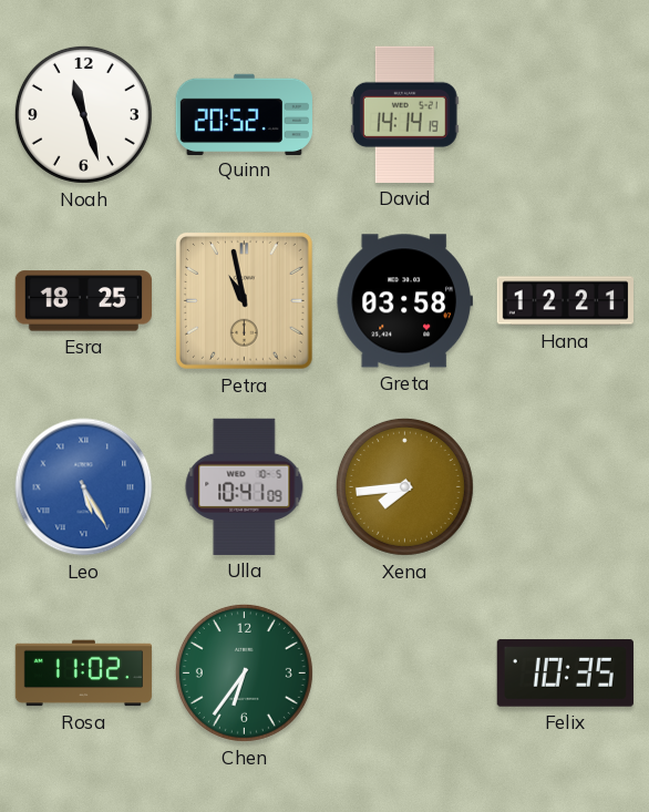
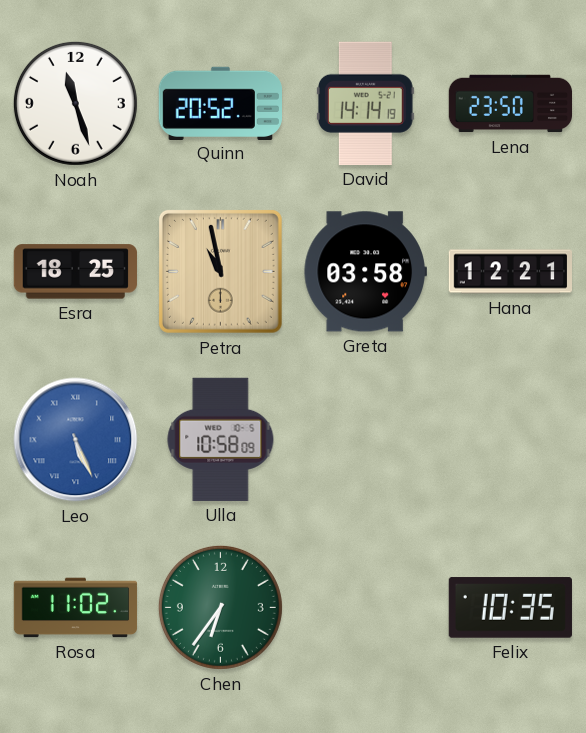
Lena: none -> 23:50
Leo: 5:25 -> 5:26
Ulla: 10:41 -> 10:58
Xena: 7:44 -> none
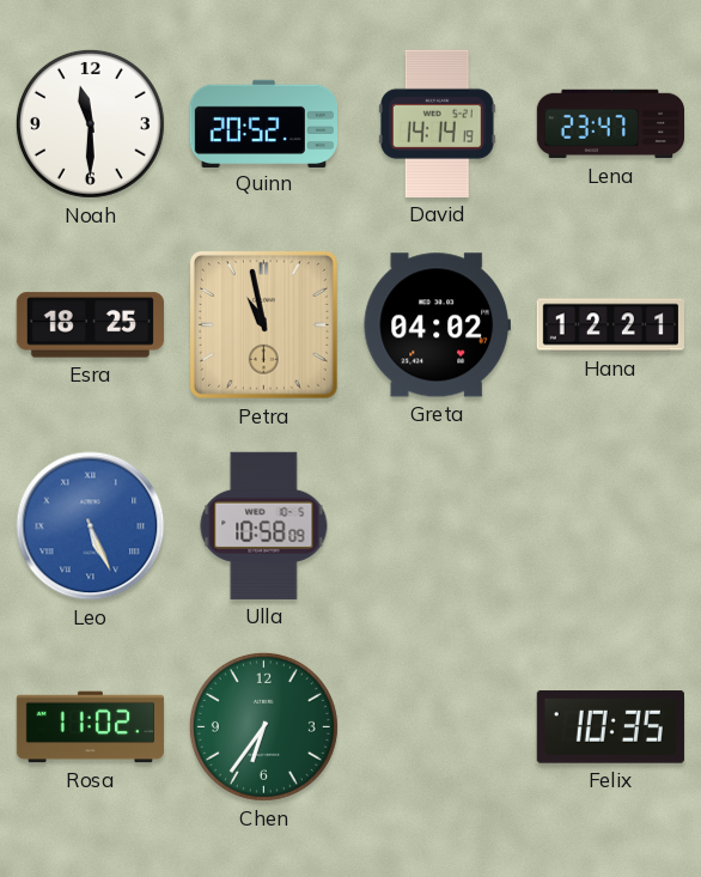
Noah: 11:27 -> 11:30
Lena: 23:50 -> 23:47
Greta: 03:58 -> 04:02
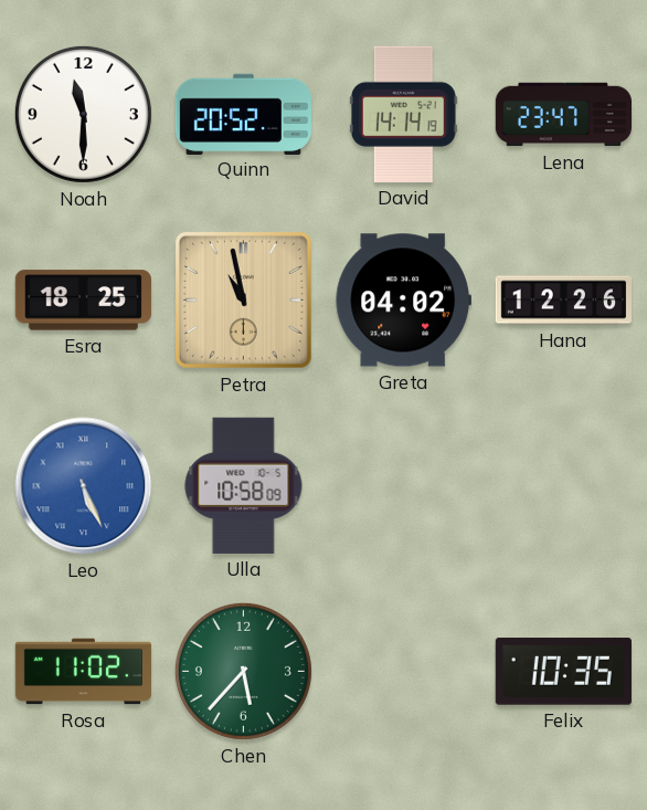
Hana: 12:21 -> 12:26
Chen: 6:36 -> 5:37
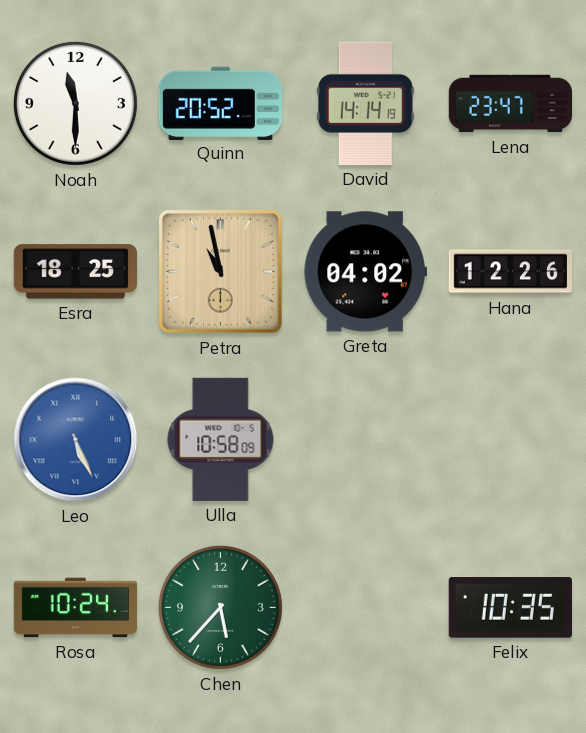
Rosa: 11:02 -> 10:24
